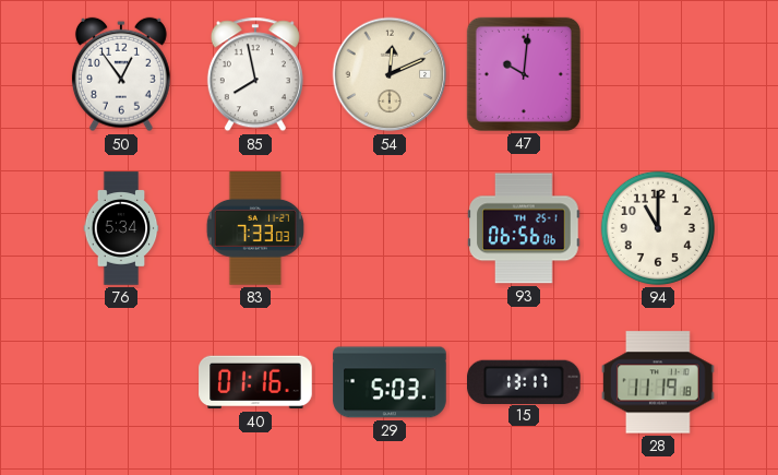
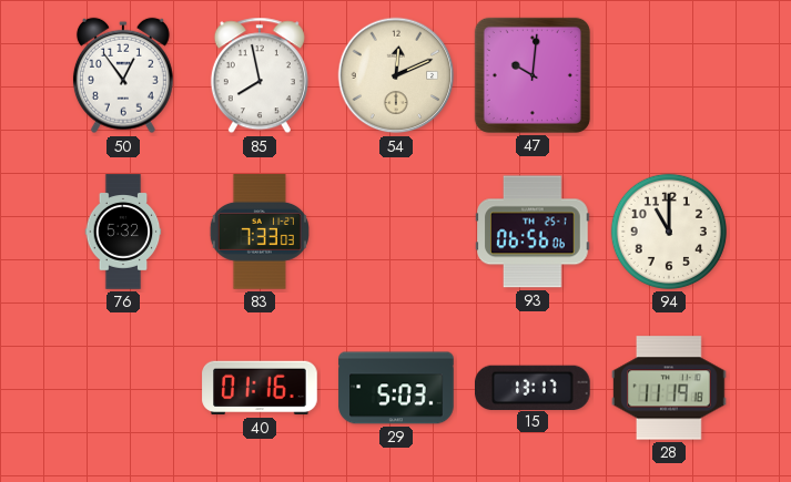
76: 5:34 -> 5:32
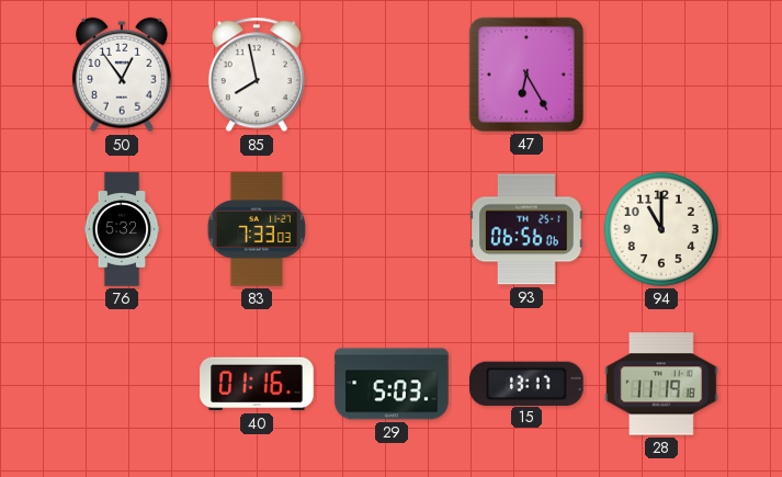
54: 12:11 -> none
47: 10:01 -> 6:25
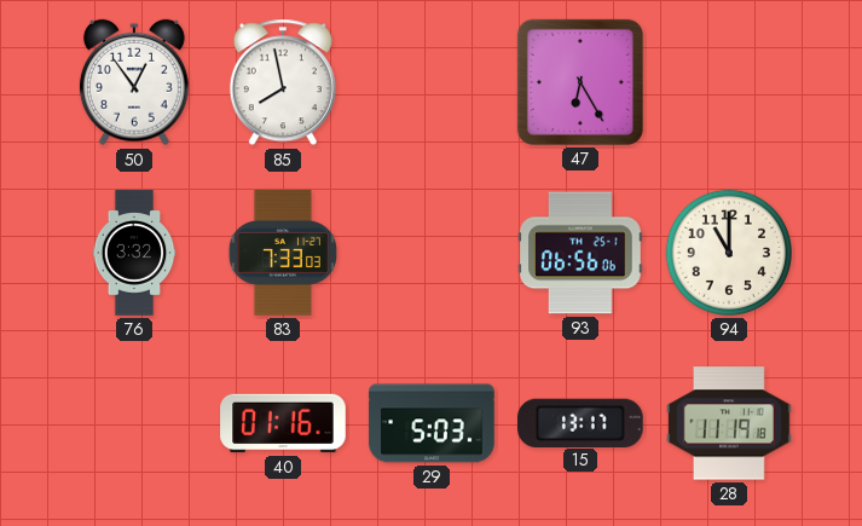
76: 5:32 -> 3:32
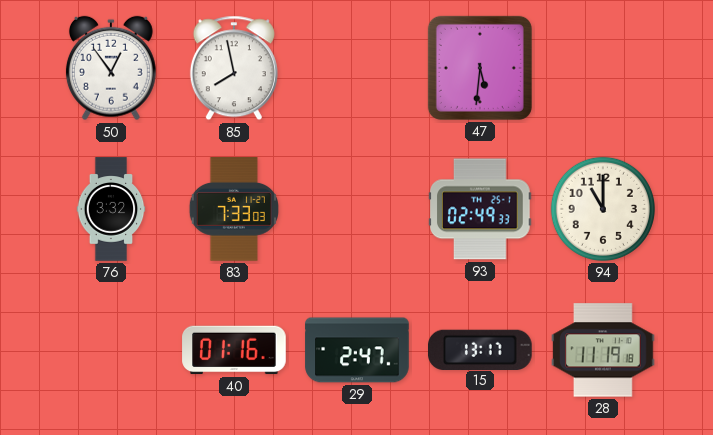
47: 6:25 -> 5:31
93: 06:56 -> 02:49
29: 5:03 -> 2:47
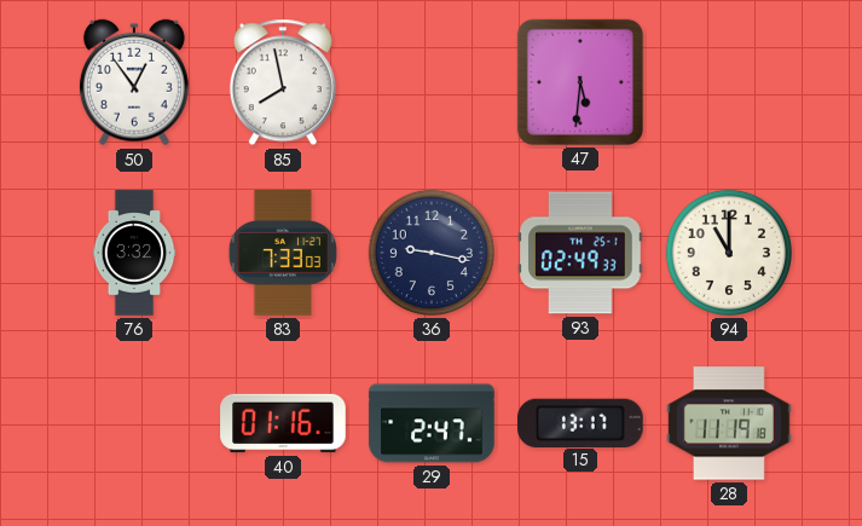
36: none -> 9:17
